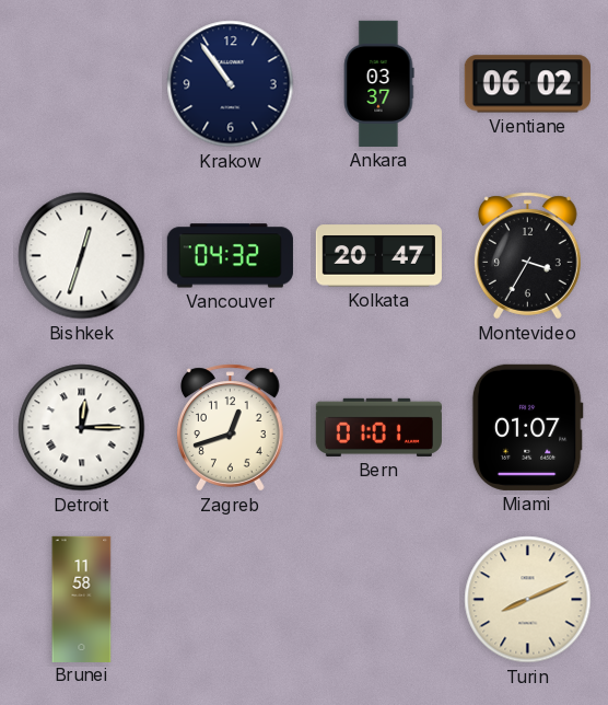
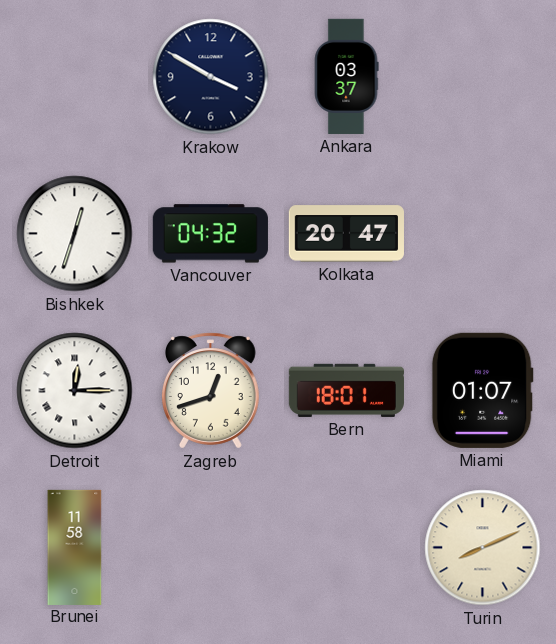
Krakow: 10:54 -> 3:50
Vientiane: 06:02 -> none
Montevideo: 3:35 -> none
Bern: 01:01 -> 18:01
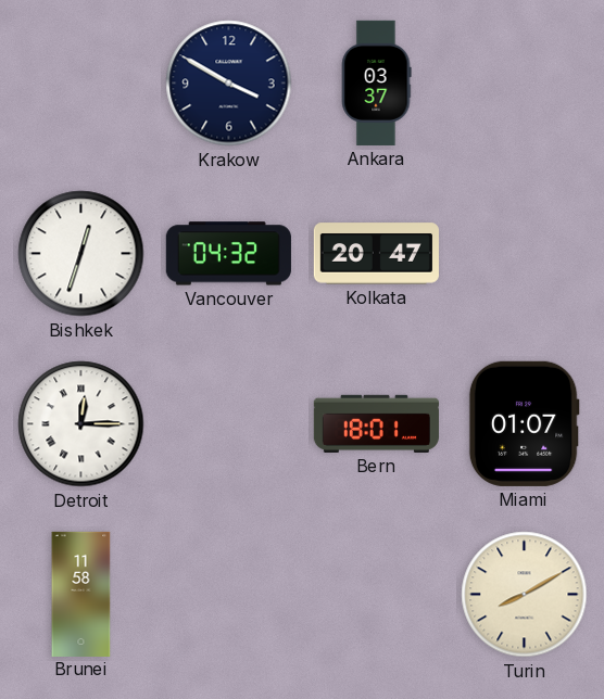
Zagreb: 12:42 -> none
Turin: 8:11 -> 8:10
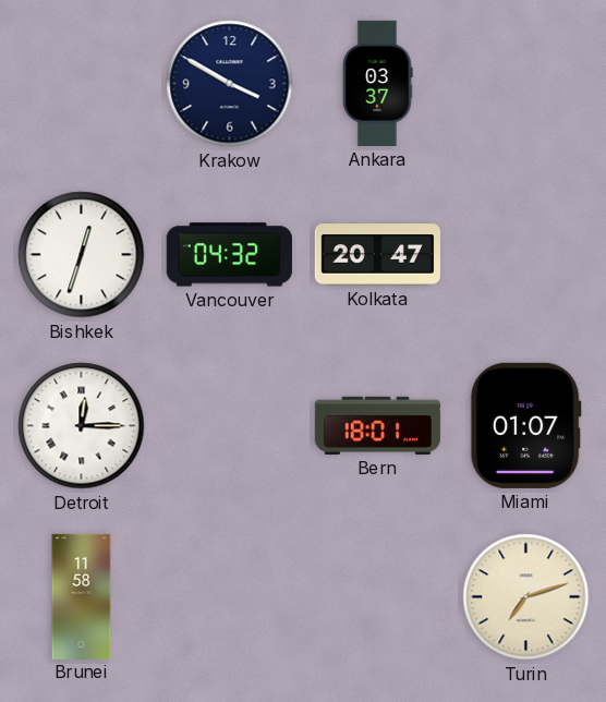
Turin: 8:10 -> 7:12
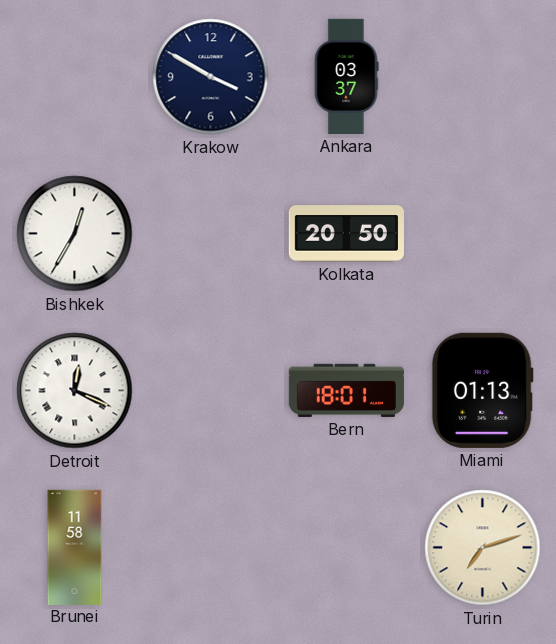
Bishkek: 12:33 -> 12:35
Vancouver: 04:32 -> none
Kolkata: 20:47 -> 20:50
Detroit: 12:15 -> 12:19
Miami: 01:07 -> 01:13
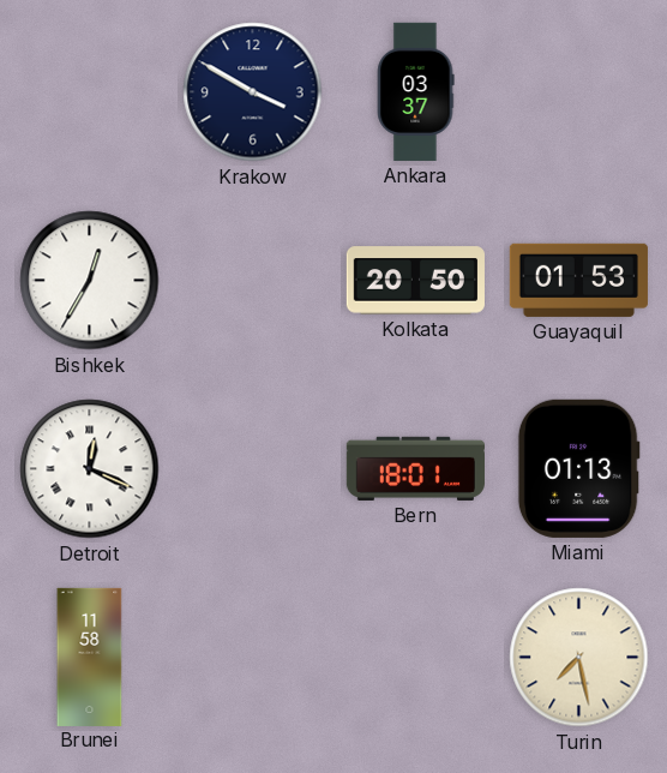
Guayaquil: none -> 01:53
Turin: 7:12 -> 7:28
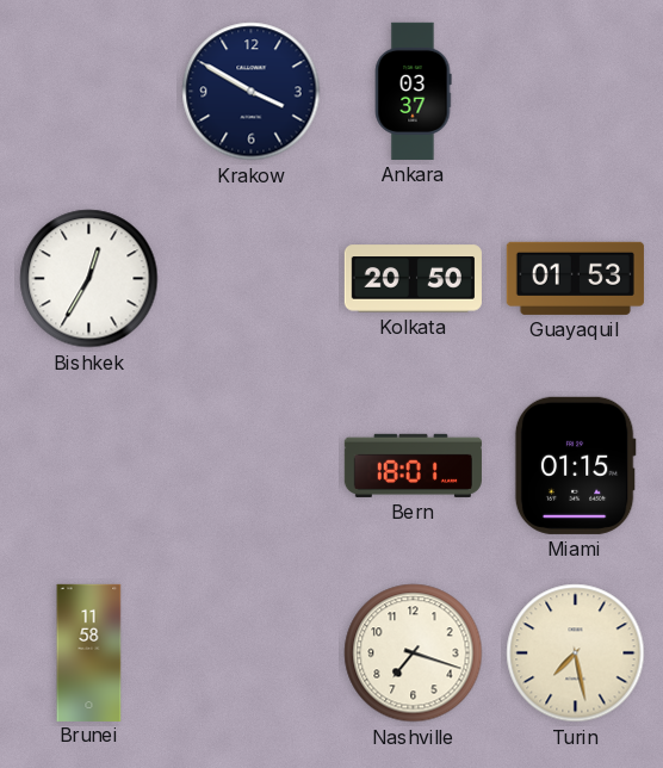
Detroit: 12:19 -> none
Miami: 01:13 -> 01:15
Nashville: none -> 7:18
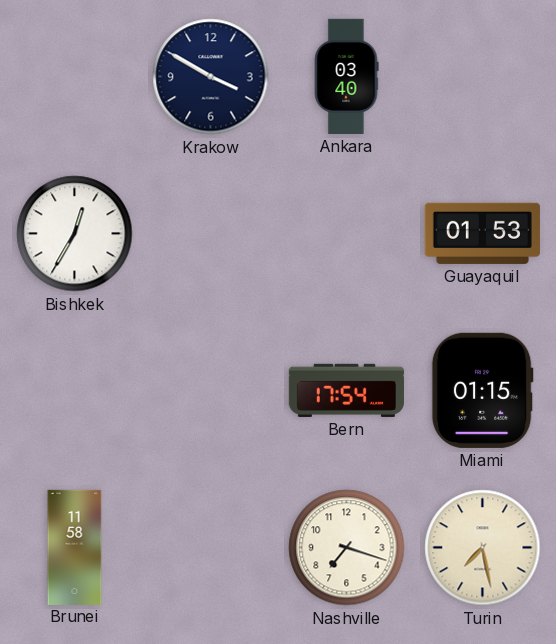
Ankara: 03:37 -> 03:40
Kolkata: 20:50 -> none
Bern: 18:01 -> 17:54
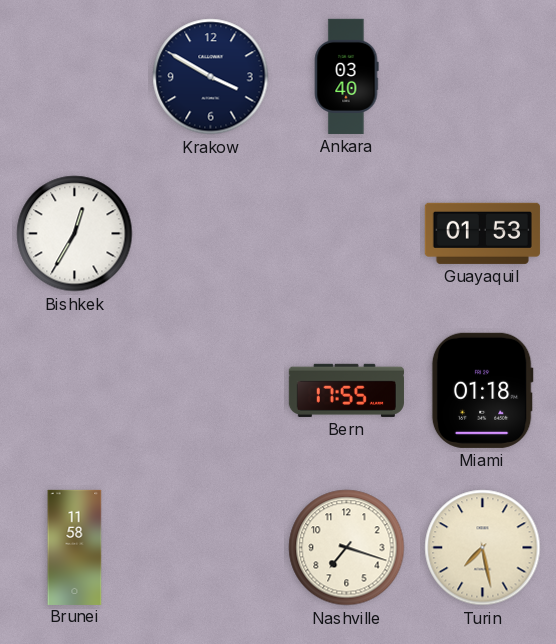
Bern: 17:54 -> 17:55
Miami: 01:15 -> 01:18
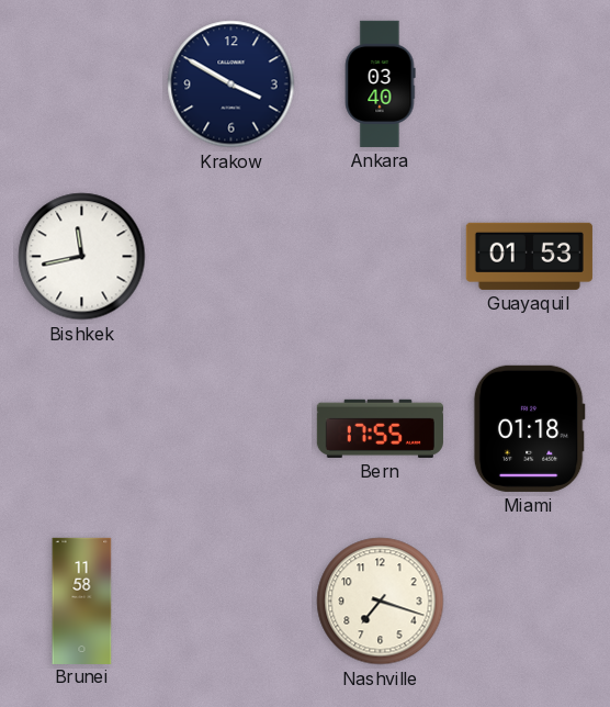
Bishkek: 12:35 -> 11:43
Turin: 7:28 -> none
